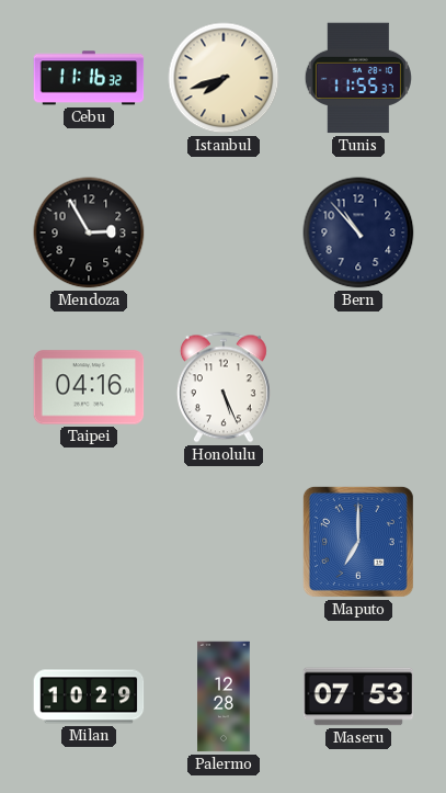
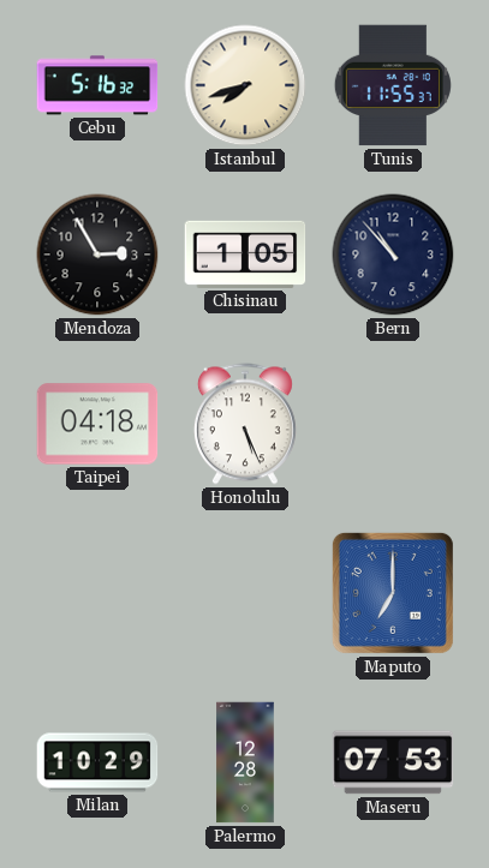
Cebu: 11:16 -> 5:16
Chisinau: none -> 1:05
Taipei: 04:16 -> 04:18
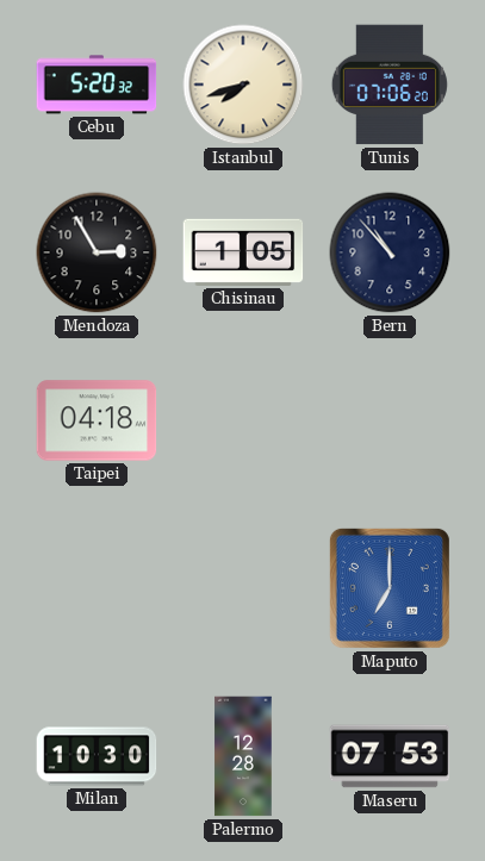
Cebu: 5:16 -> 5:20
Tunis: 11:55 -> 07:06
Honolulu: 5:26 -> none
Milan: 10:29 -> 10:30
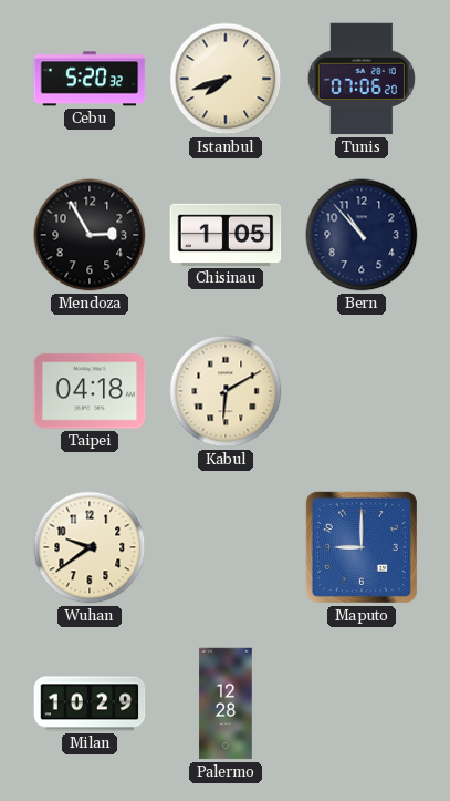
Kabul: none -> 6:10
Wuhan: none -> 9:39
Maputo: 7:00 -> 9:00
Milan: 10:30 -> 10:29
Maseru: 07:53 -> none
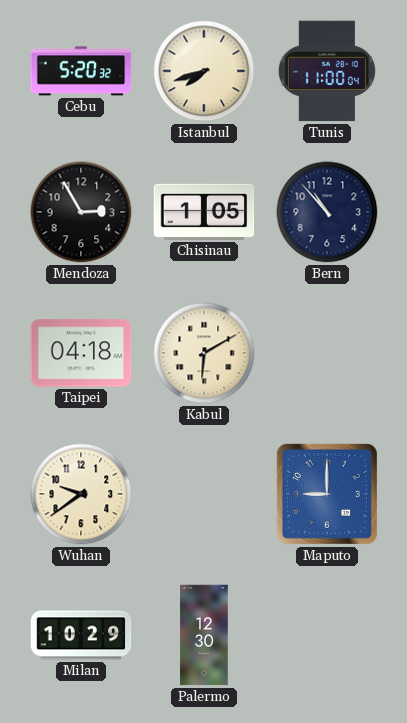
Tunis: 07:06 -> 11:00
Palermo: 12:28 -> 12:30
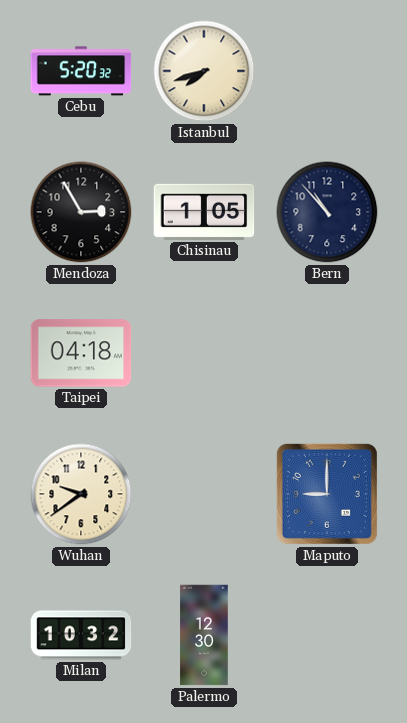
Tunis: 11:00 -> none
Kabul: 6:10 -> none
Milan: 10:29 -> 10:32
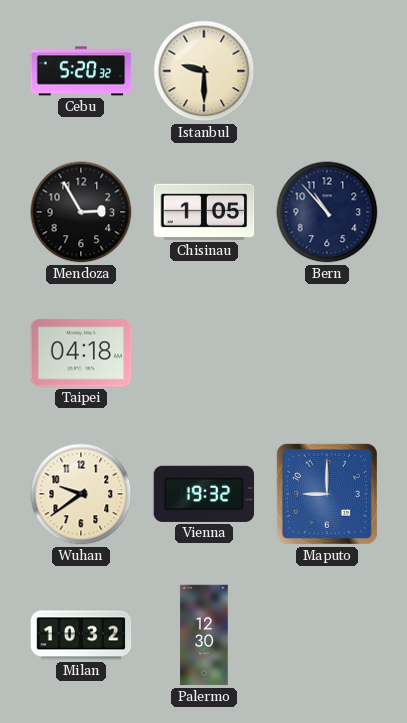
Istanbul: 7:42 -> 9:30
Vienna: none -> 19:32
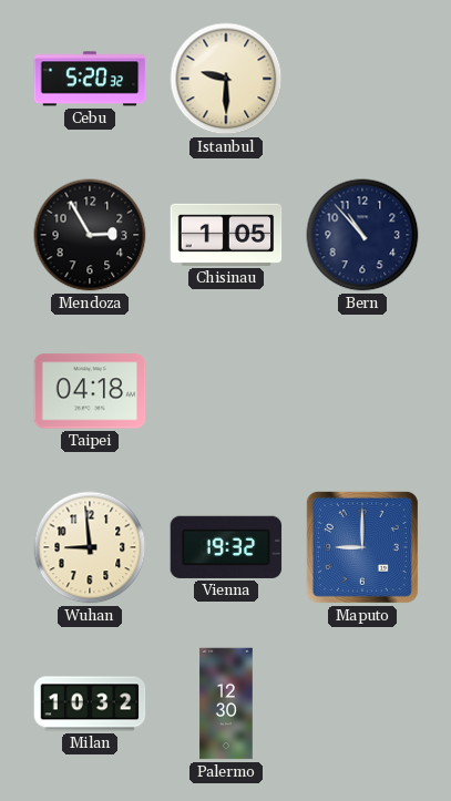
Wuhan: 9:39 -> 8:59
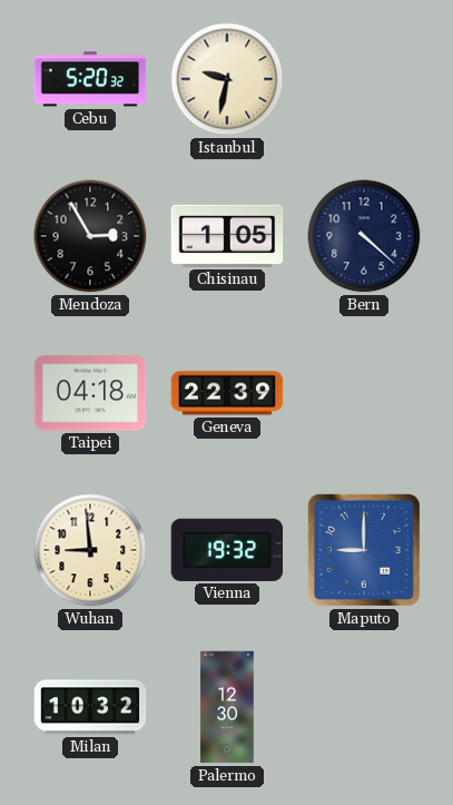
Istanbul: 9:30 -> 9:32
Bern: 10:53 -> 4:22
Geneva: none -> 22:39
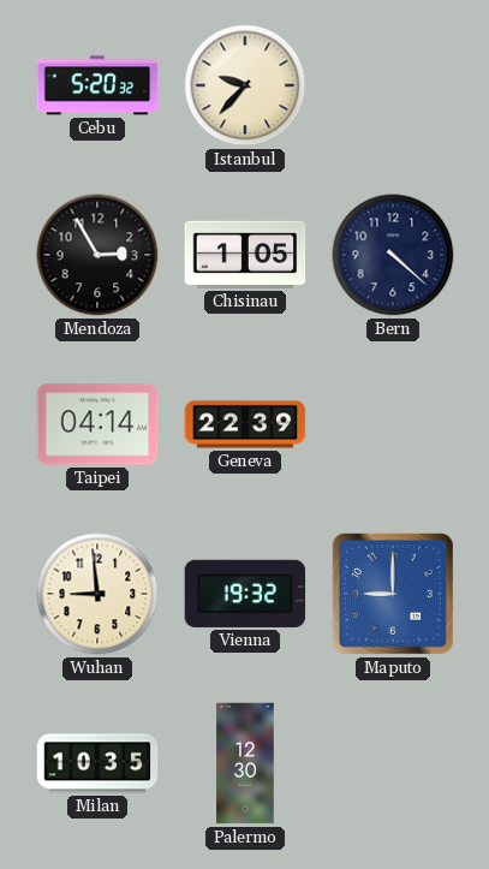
Istanbul: 9:32 -> 9:37
Taipei: 04:18 -> 04:14
Milan: 10:32 -> 10:35
